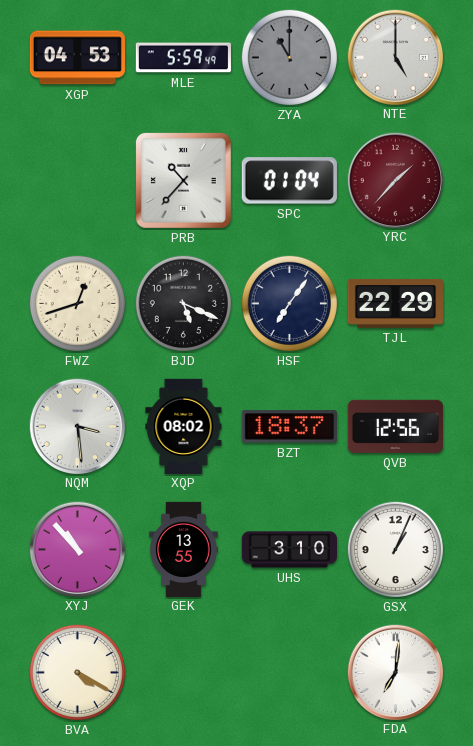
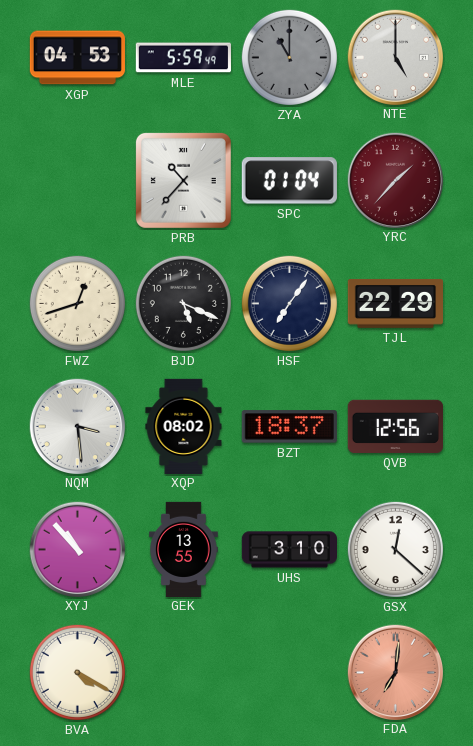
GSX: 1:04 -> 12:22
FDA dial: white -> salmon
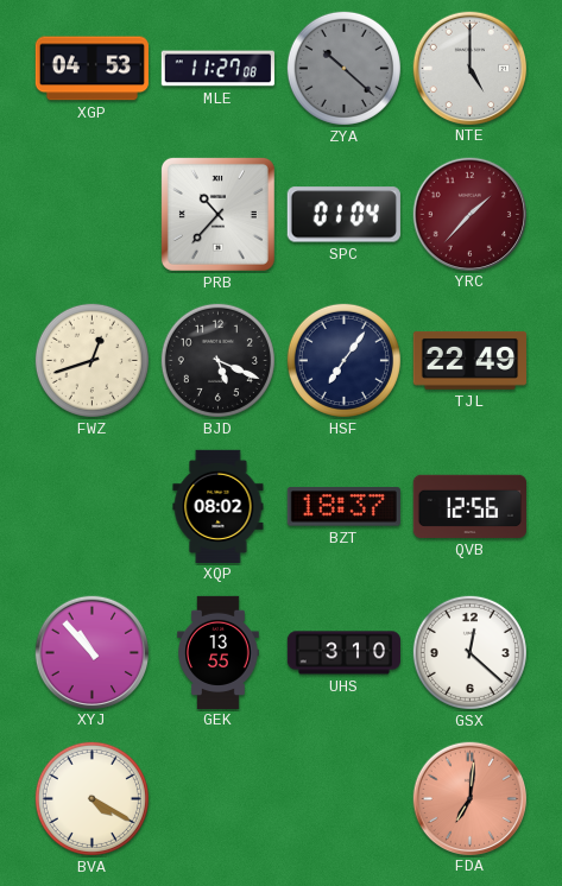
MLE: 5:59 -> 11:27
ZYA: 11:00 -> 10:22
TJL: 22:29 -> 22:49
NQM: 3:29 -> none
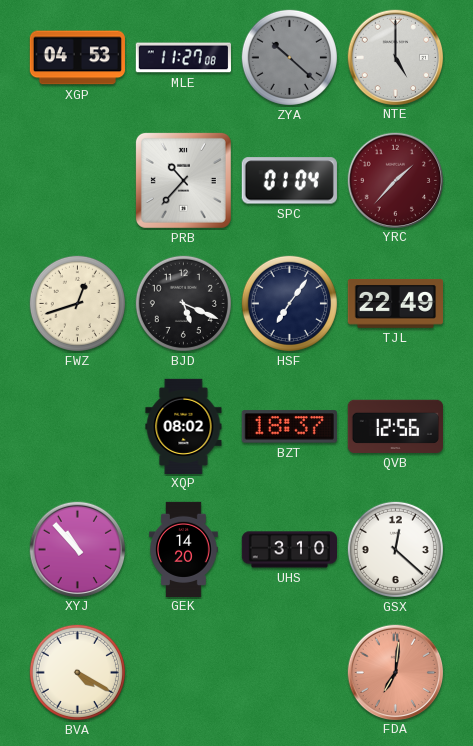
GEK: 13:55 -> 14:20
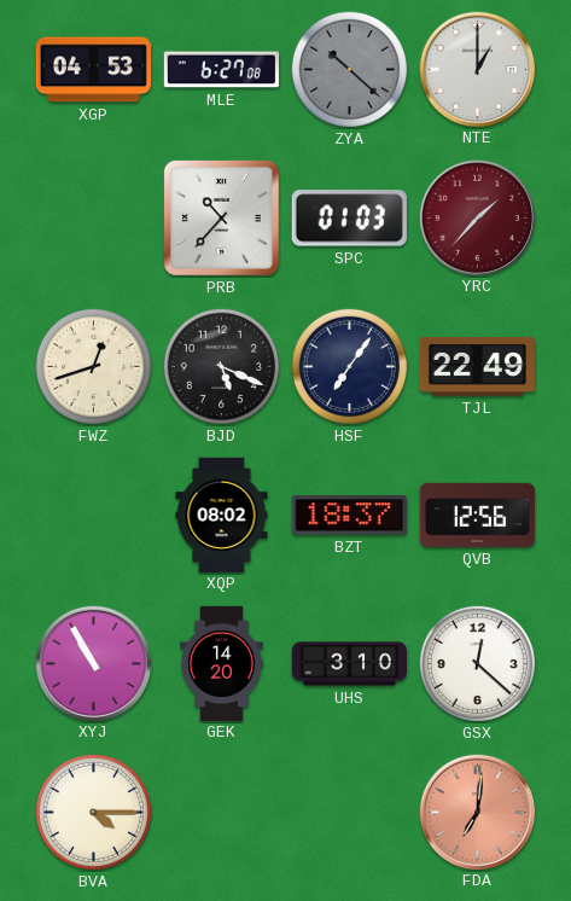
MLE: 11:27 -> 6:27
NTE: 5:00 -> 1:00
SPC: 01:04 -> 01:03
XYJ: 10:53 -> 10:55
BVA: 4:20 -> 4:15
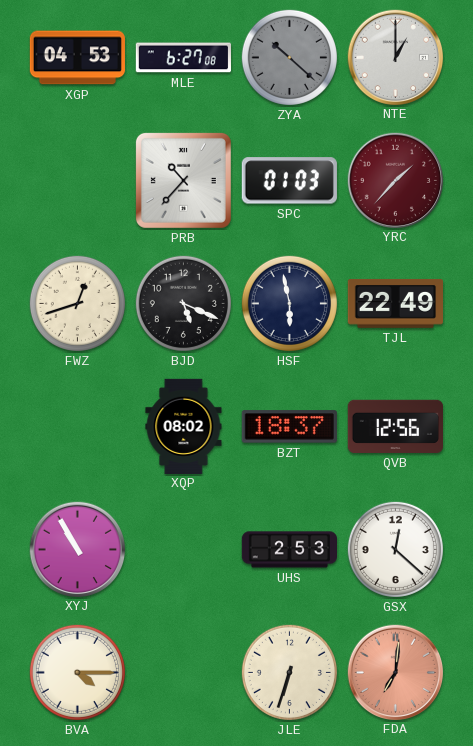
HSF: 7:06 -> 5:58
GEK: 14:20 -> none
UHS: 3:10 -> 2:53
JLE: none -> 6:33
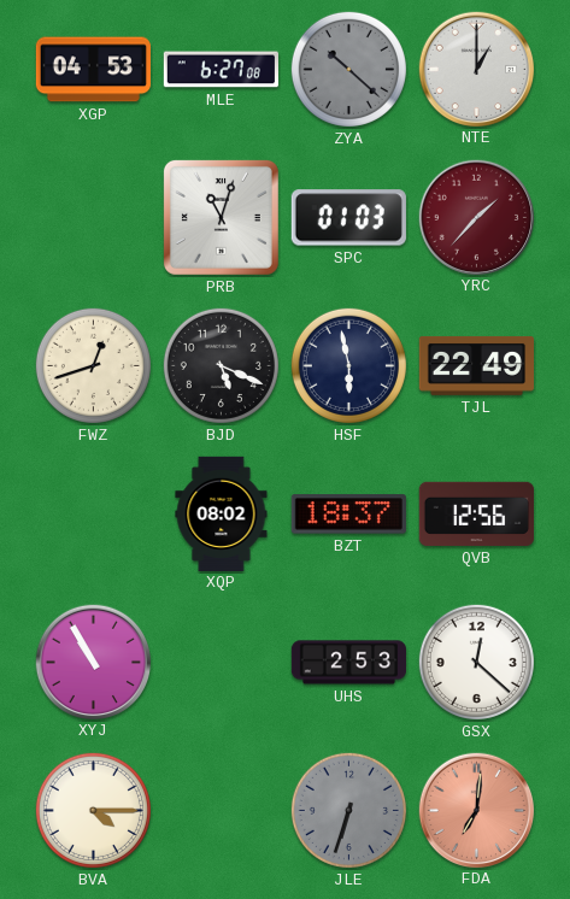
PRB: 10:37 -> 11:03
JLE dial: cream -> grey
